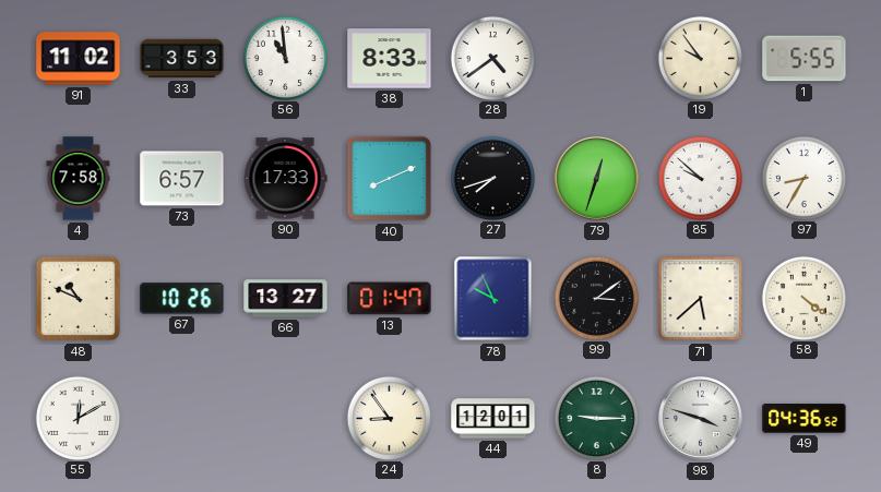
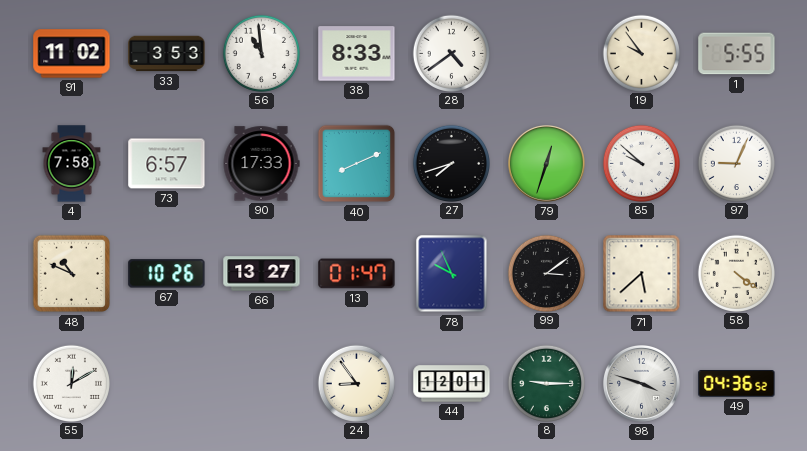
97: 8:35 -> 9:04
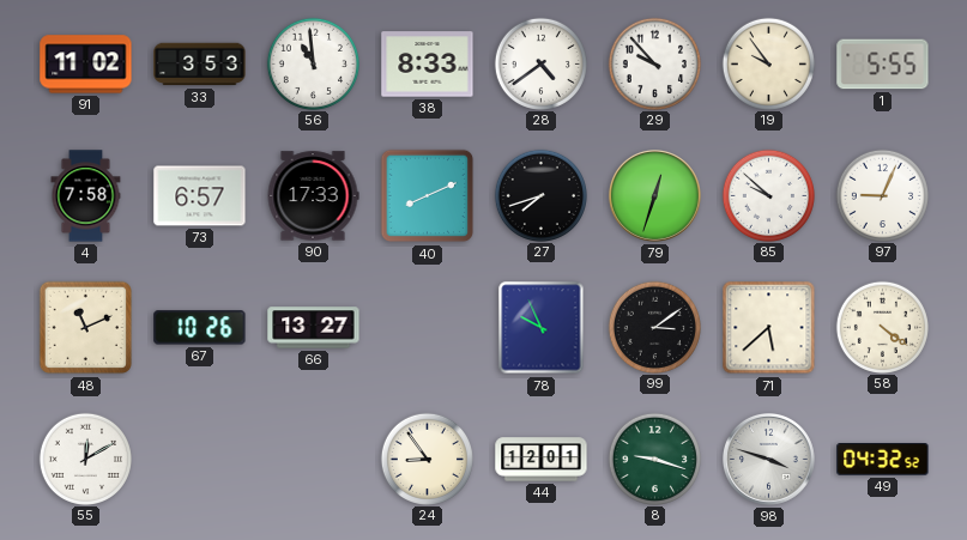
29: none -> 9:53
48: 10:49 -> 11:11
13: 01:47 -> none
8: 9:15 -> 9:18
49: 04:36 -> 04:32
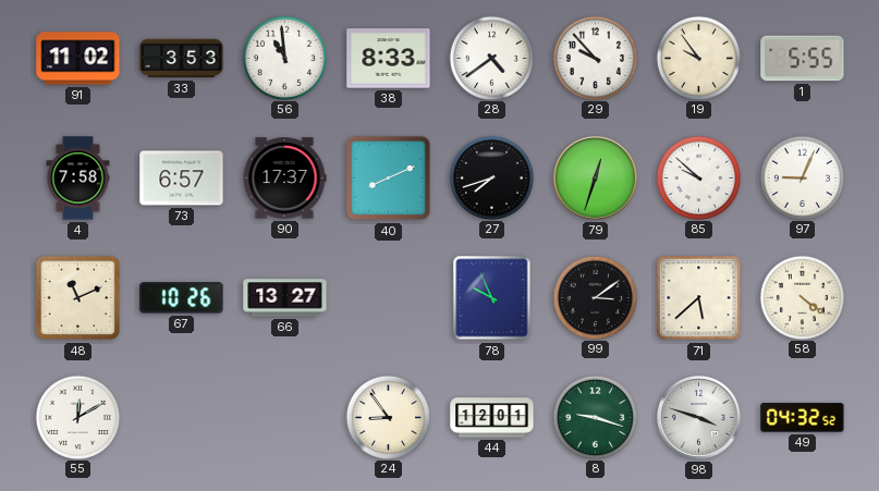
90: 17:33 -> 17:37
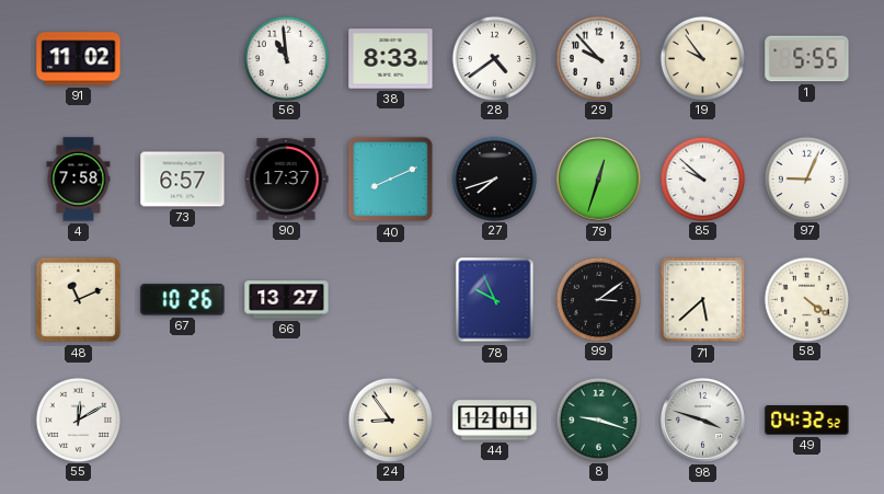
33: 3:53 -> none
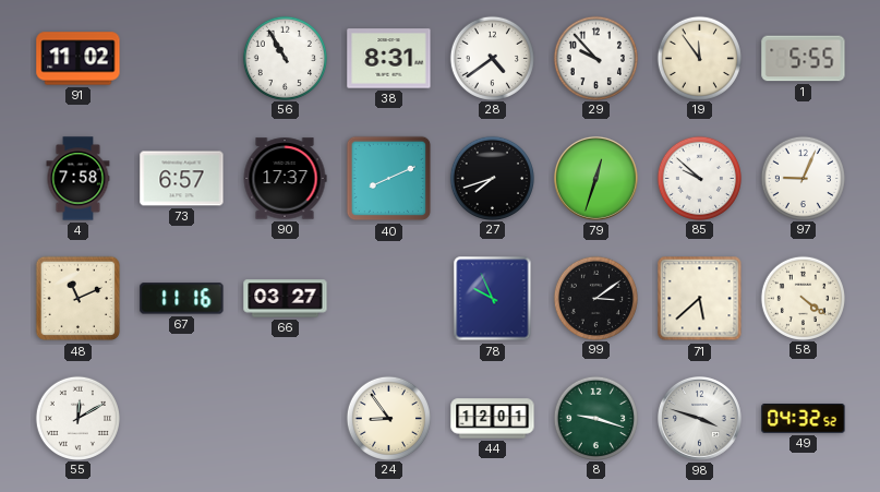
56: 10:59 -> 10:55
38: 8:33 -> 8:31
19: 9:54 -> 11:54
67: 10:26 -> 11:16
66: 13:27 -> 03:27
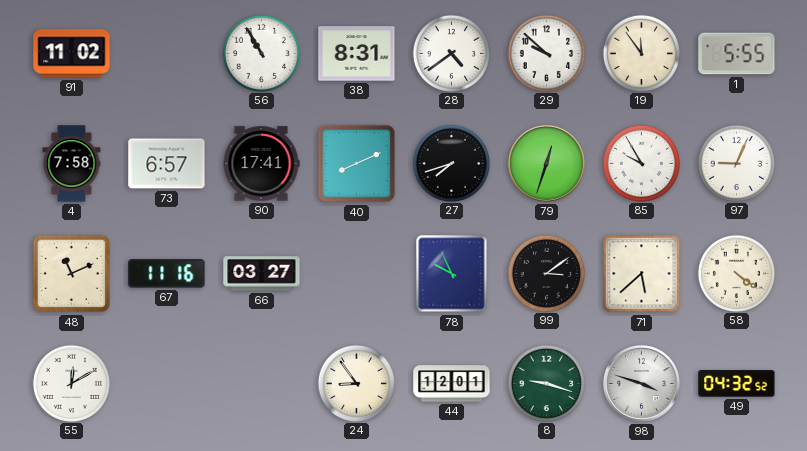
29: 9:53 -> 9:52
90: 17:37 -> 17:41
85: 9:52 -> 9:55
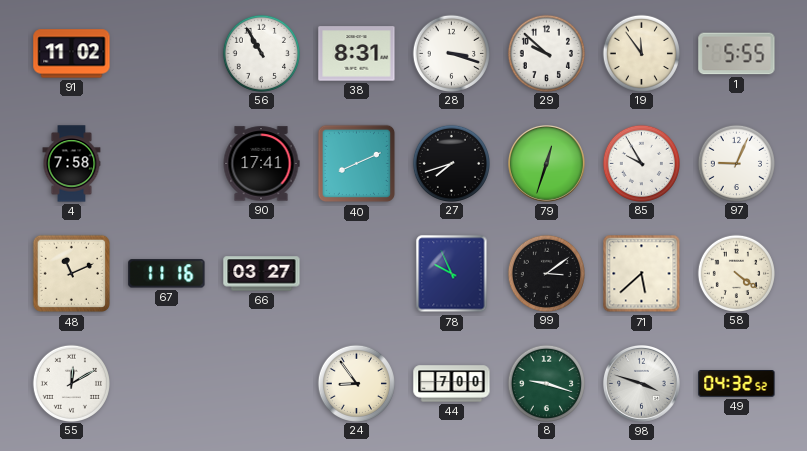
28: 4:39 -> 3:18
73: 6:57 -> none
44: 12:01 -> 7:00
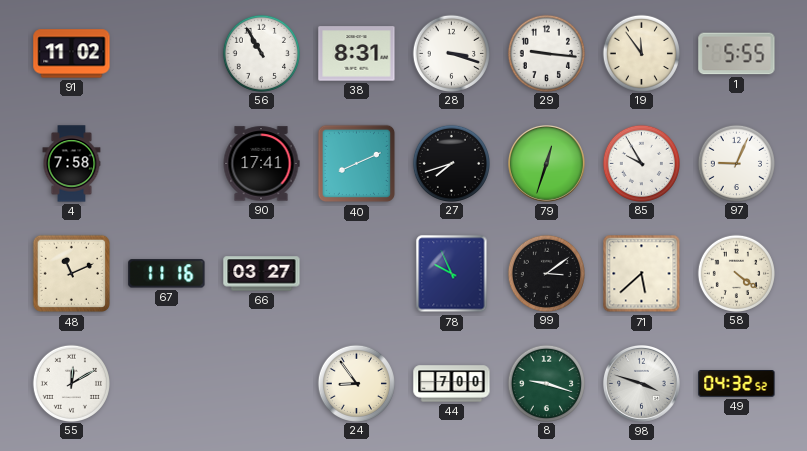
29: 9:52 -> 9:16
